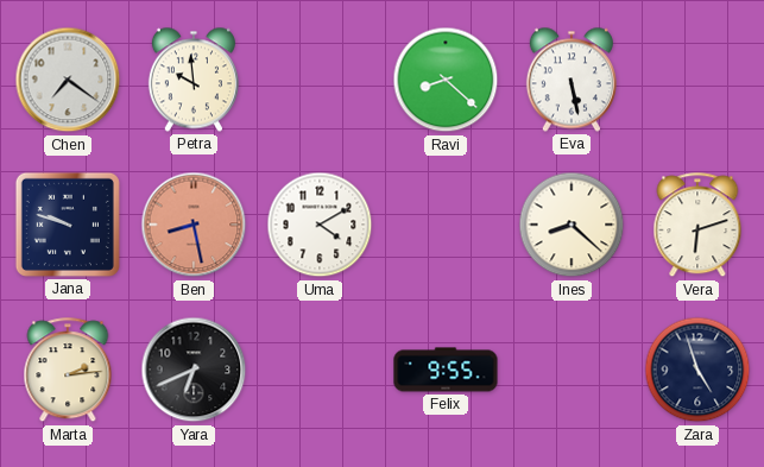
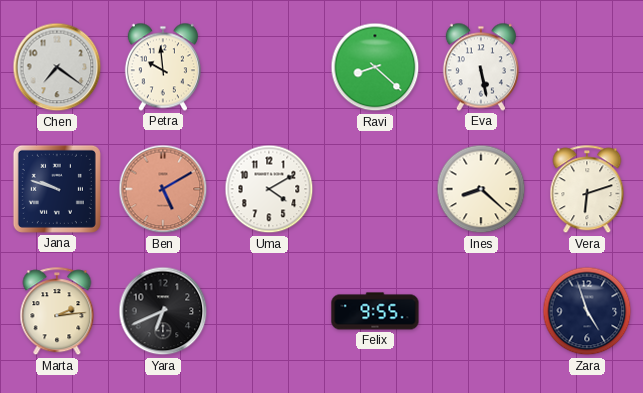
Ben: 8:28 -> 5:10
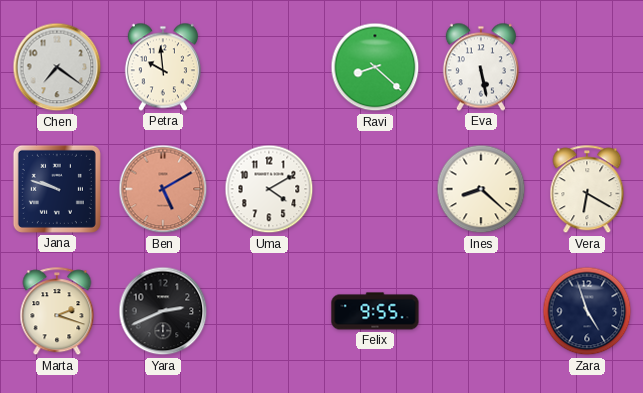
Vera: 6:12 -> 6:20
Marta: 2:14 -> 2:18
Yara: 6:41 -> 2:41
